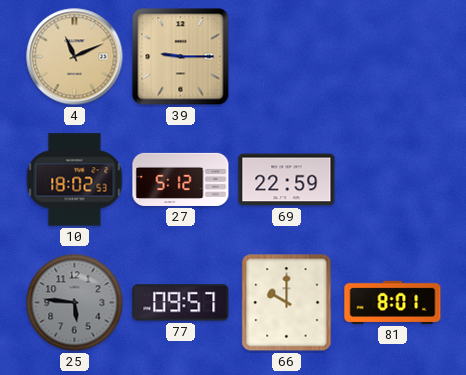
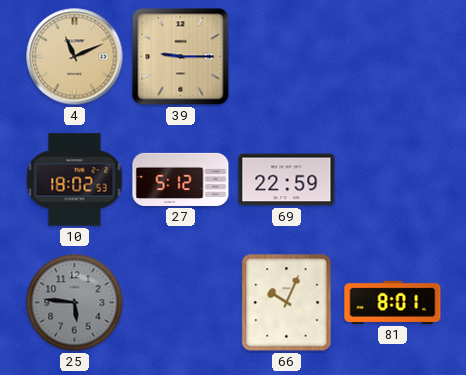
77: 09:57 -> none
66: 10:00 -> 10:04
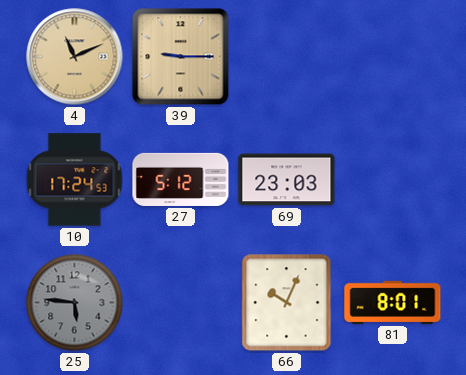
10: 18:02 -> 17:24
69: 22:59 -> 23:03
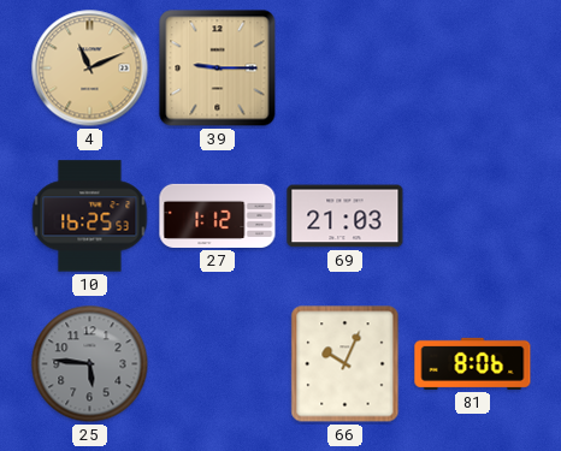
10: 17:24 -> 16:25
27: 5:12 -> 1:12
69: 23:03 -> 21:03
81: 8:01 -> 8:06
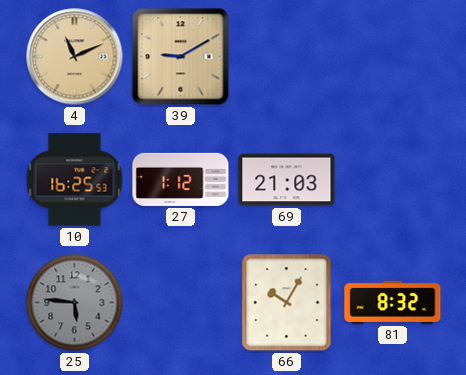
39: 9:15 -> 9:10
66: 10:04 -> 10:05
81: 8:06 -> 8:32
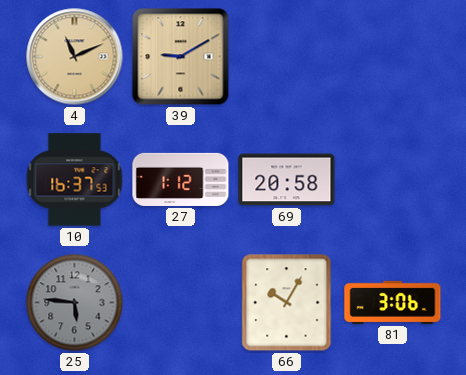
10: 16:25 -> 16:37
69: 21:03 -> 20:58
81: 8:32 -> 3:06
